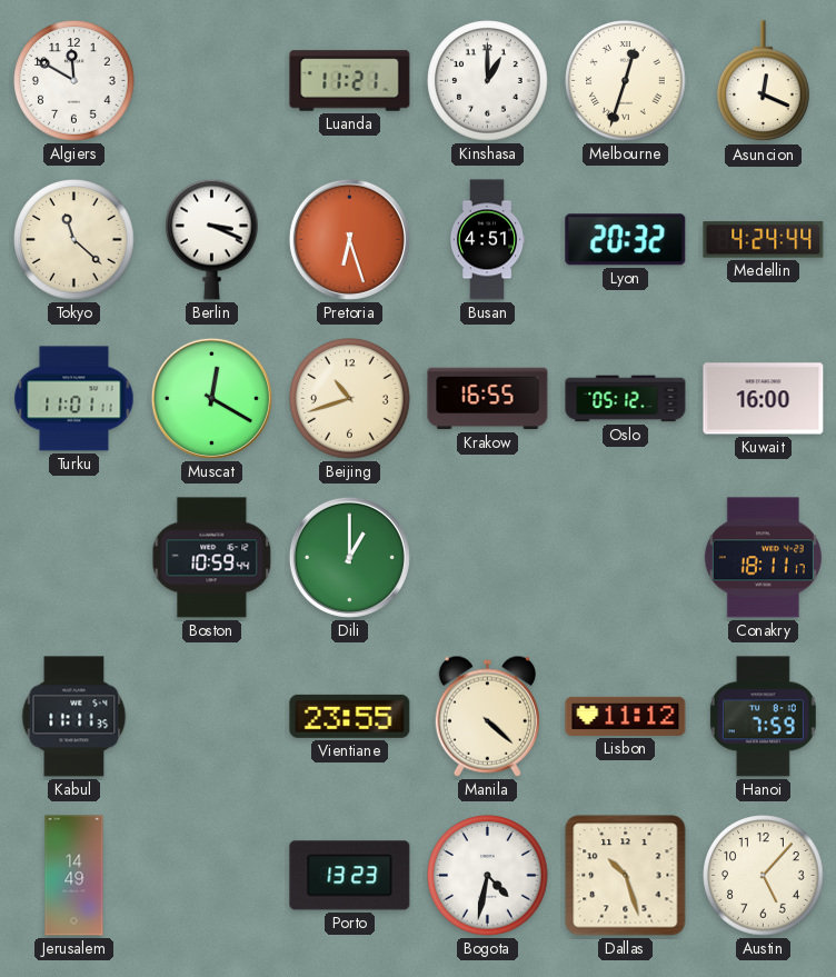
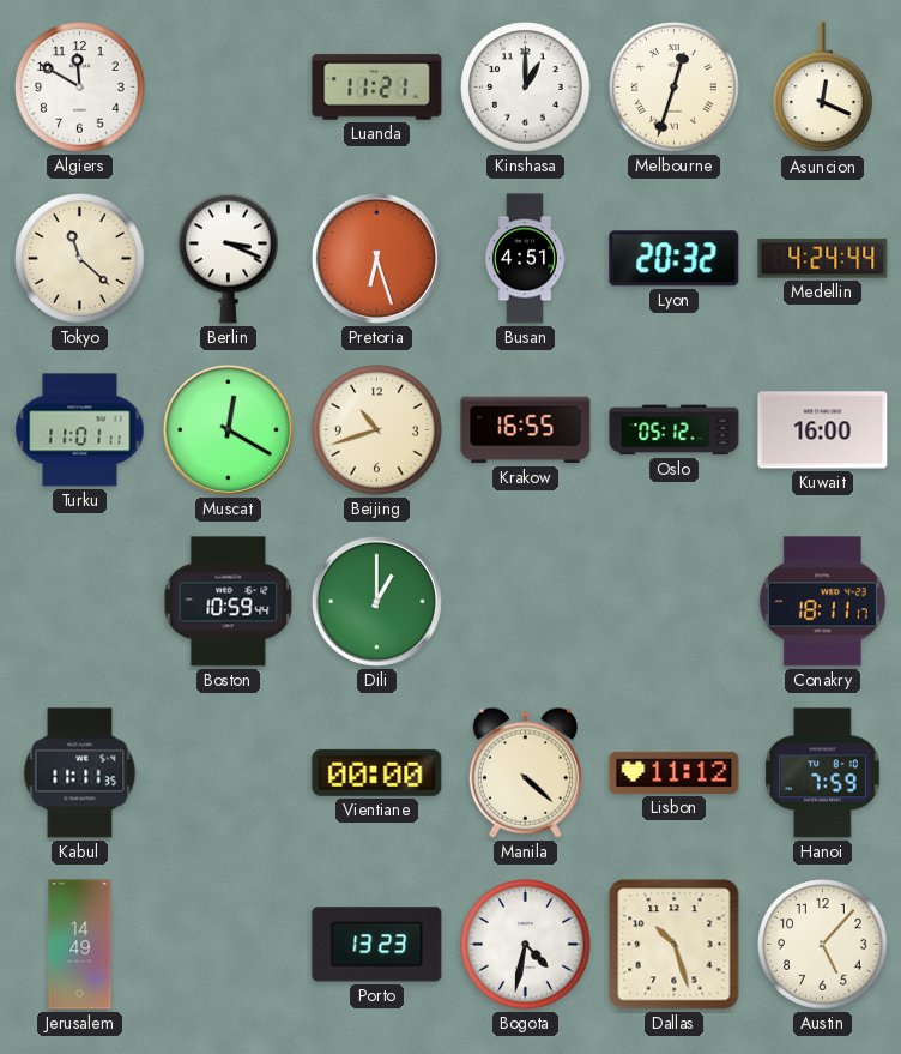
Vientiane: 23:55 -> 00:00
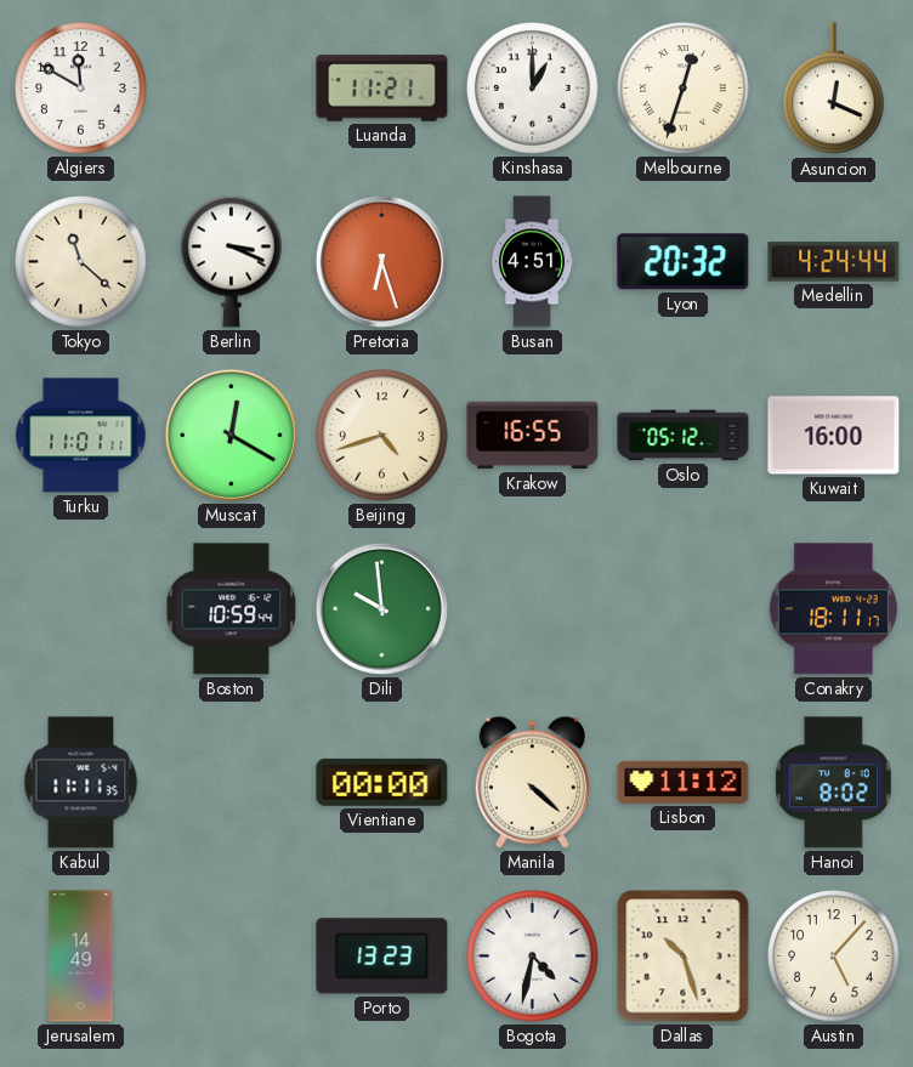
Beijing: 10:42 -> 4:42
Dili: 1:00 -> 9:59
Hanoi: 7:59 -> 8:02
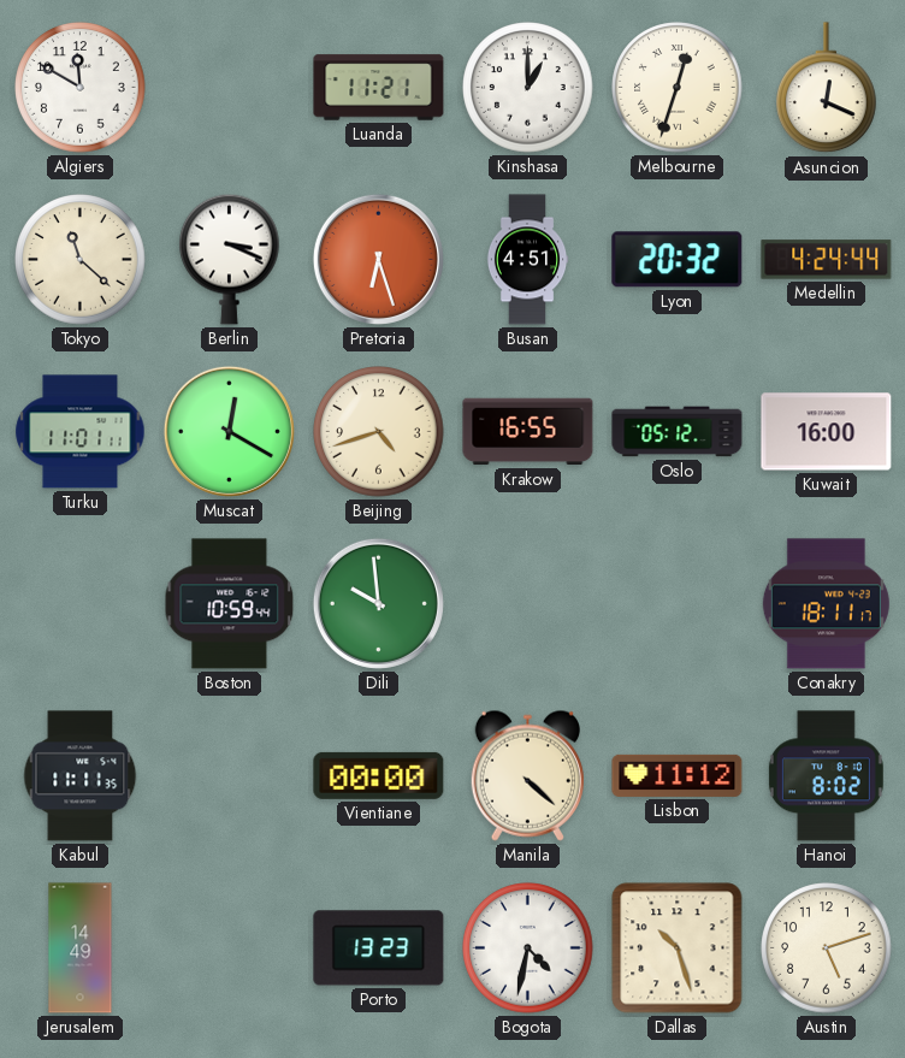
Austin: 5:07 -> 5:12
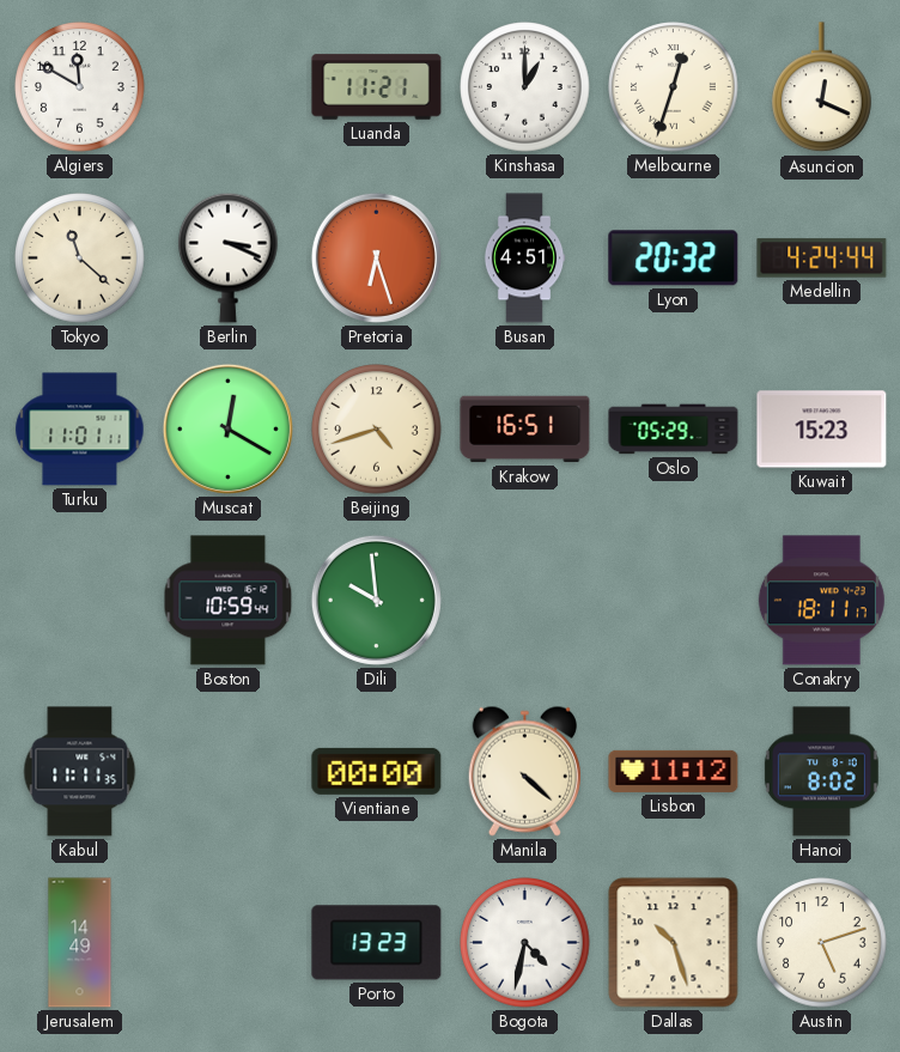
Krakow: 16:55 -> 16:51
Oslo: 05:12 -> 05:29
Kuwait: 16:00 -> 15:23
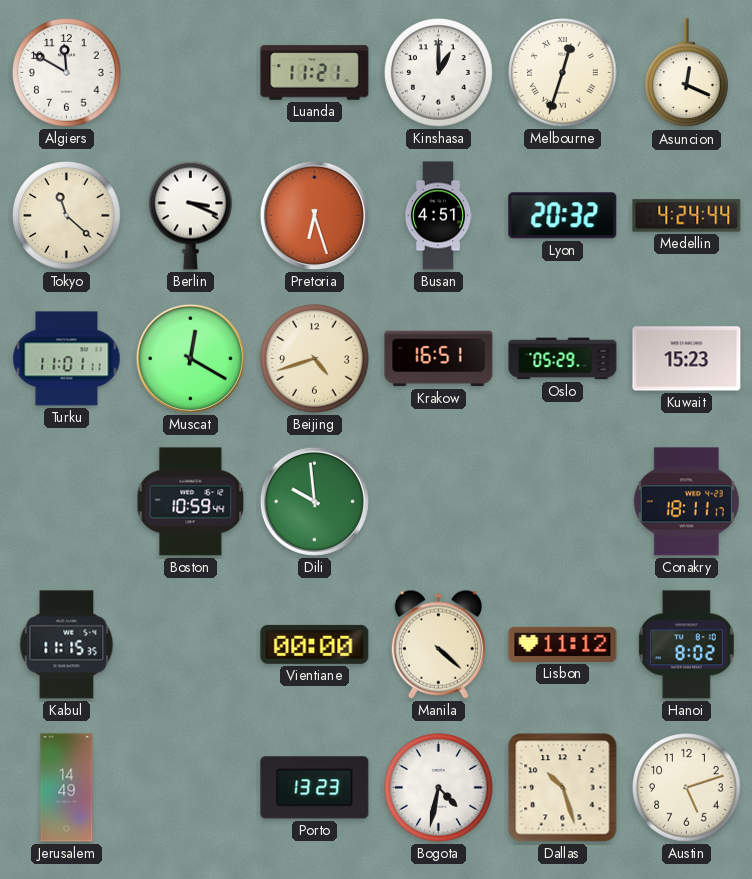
Kabul: 11:11 -> 11:15
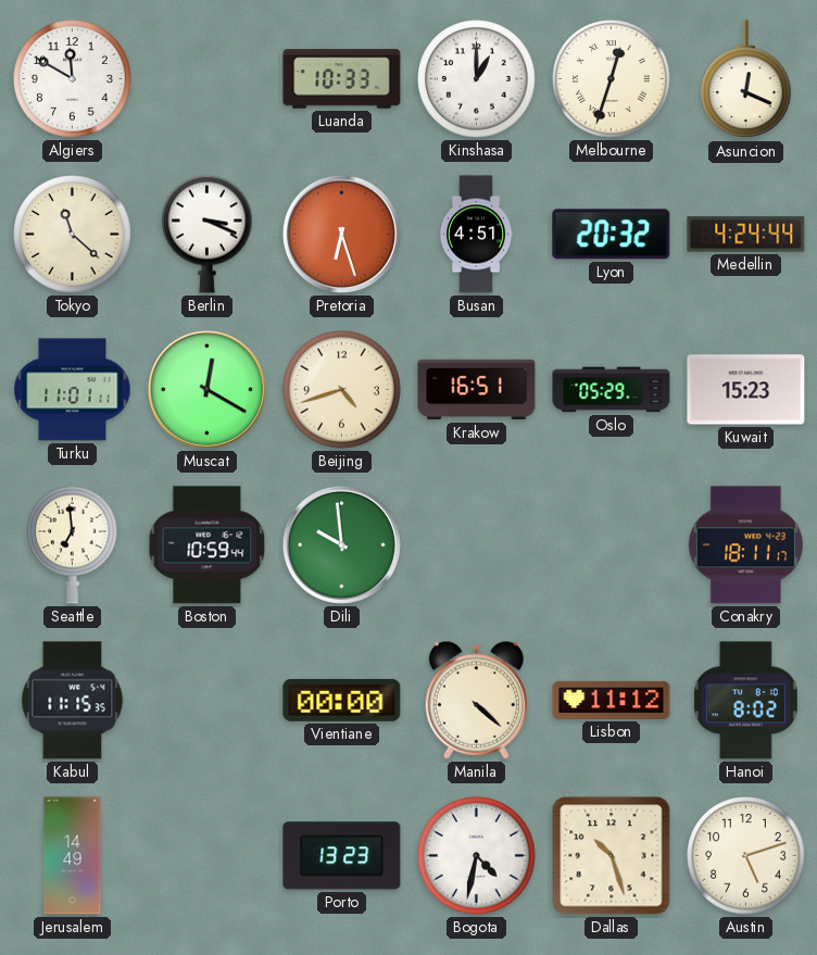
Luanda: 11:21 -> 10:33
Seattle: none -> 6:59
